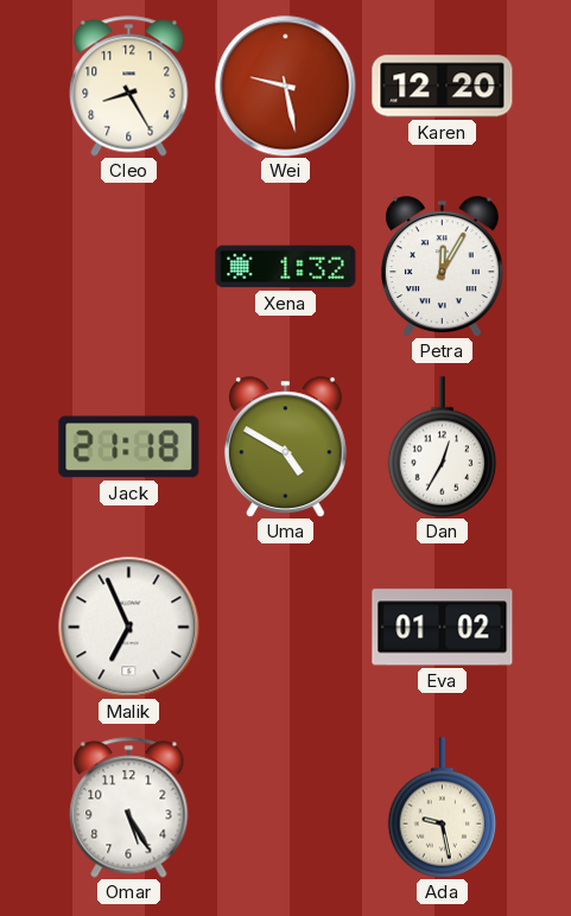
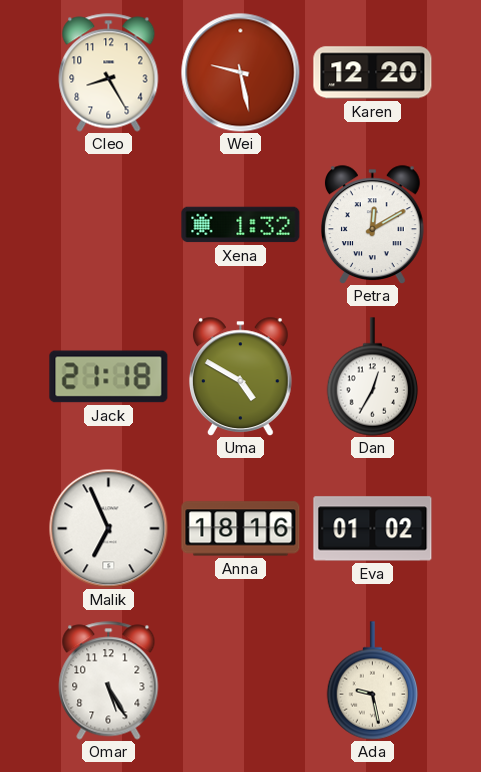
Petra: 12:05 -> 12:10
Anna: none -> 18:16
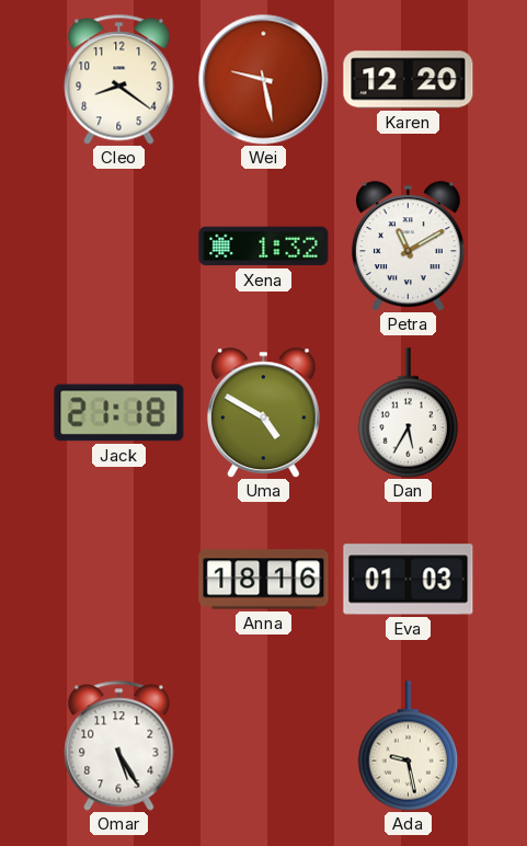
Cleo: 8:25 -> 8:21
Petra: 12:10 -> 11:10
Dan: 12:35 -> 5:35
Malik: 6:56 -> none
Eva: 01:02 -> 01:03
